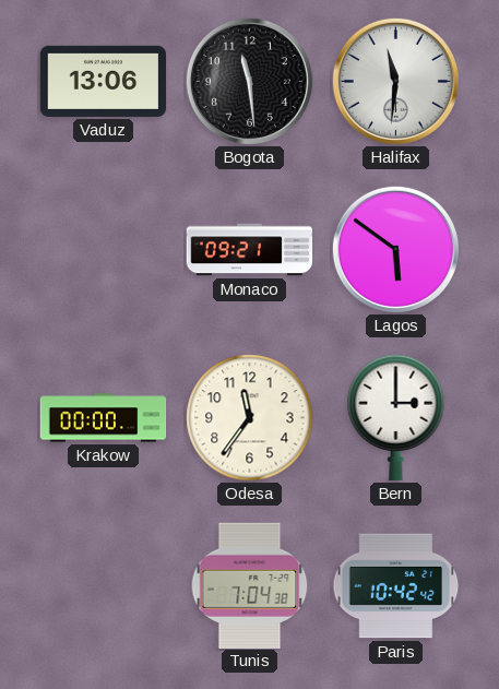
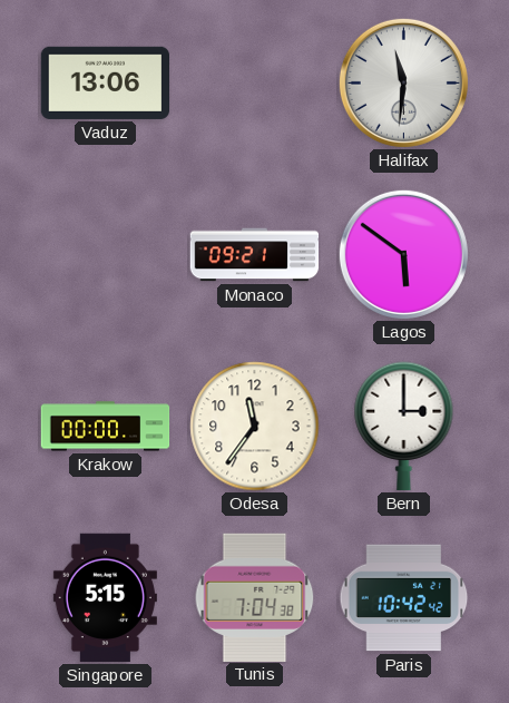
Bogota: 11:29 -> none
Singapore: none -> 5:15
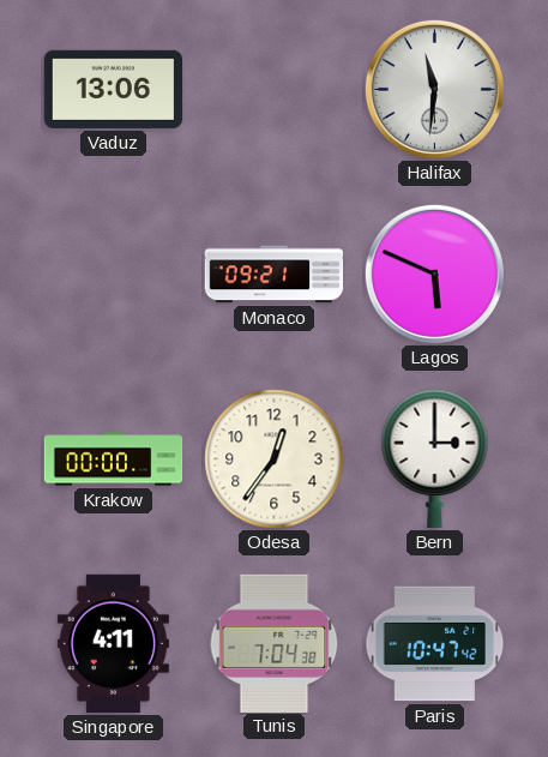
Lagos: 5:51 -> 5:49
Odesa: 11:36 -> 12:36
Singapore: 5:15 -> 4:11
Paris: 10:42 -> 10:47
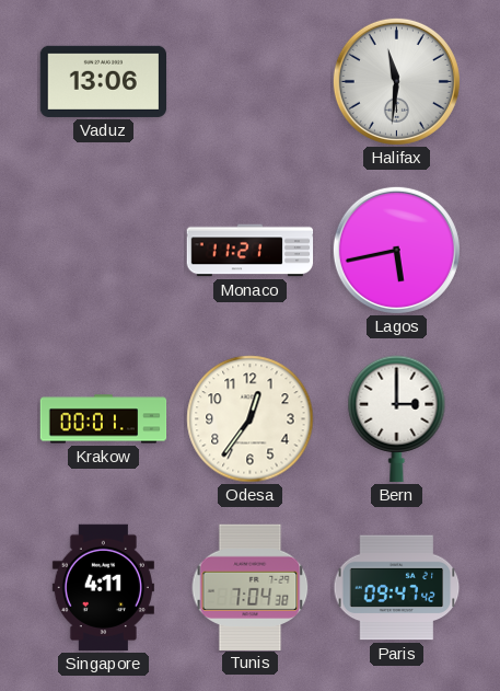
Monaco: 09:21 -> 11:21
Lagos: 5:49 -> 5:43
Krakow: 00:00 -> 00:01
Paris: 10:47 -> 09:47
